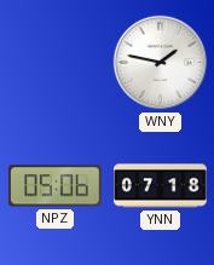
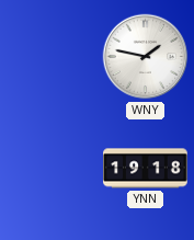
NPZ: 05:06 -> none
YNN: 07:18 -> 19:18
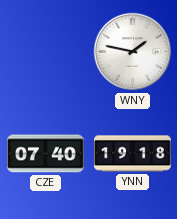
CZE: none -> 07:40
